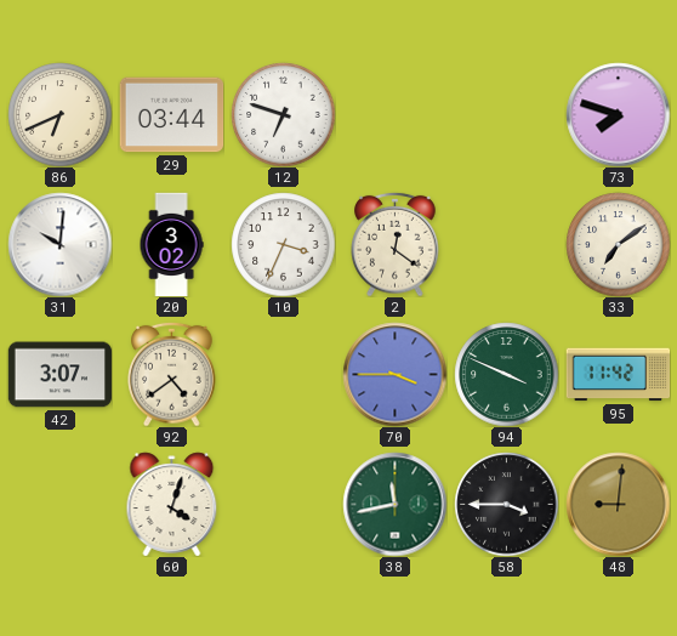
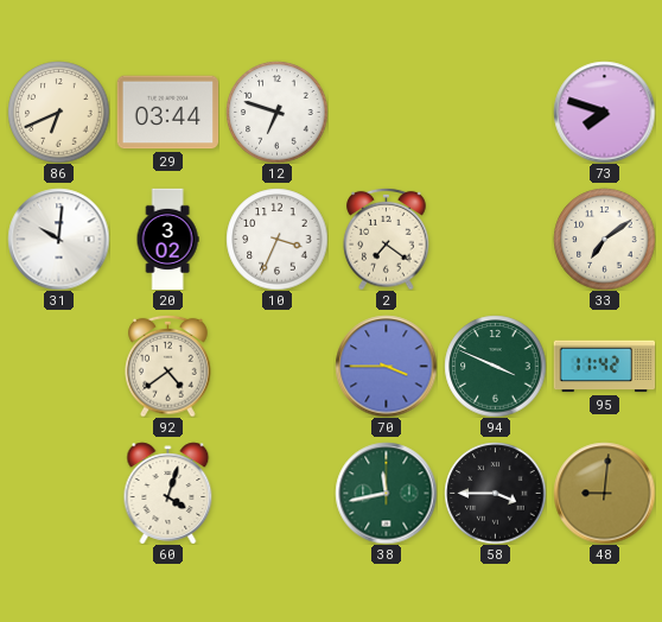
2: 12:21 -> 7:21
42: 3:07 -> none
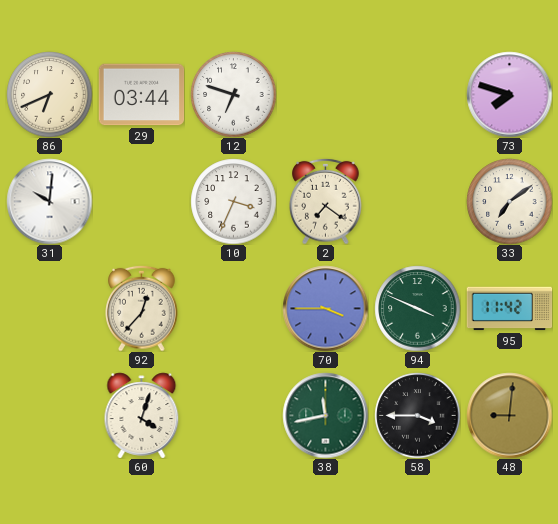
20: 3:02 -> none
92: 4:39 -> 12:37
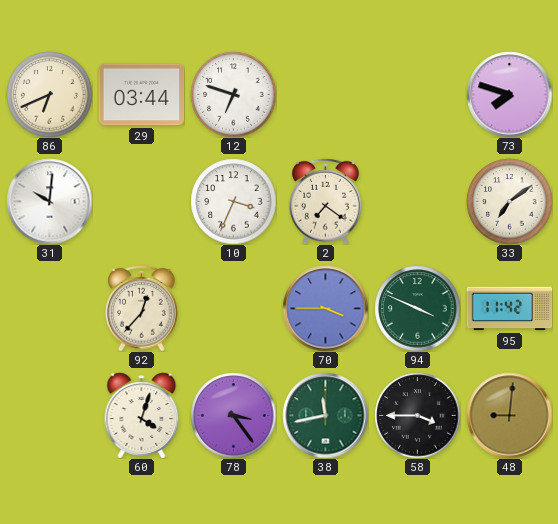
78: none -> 3:24
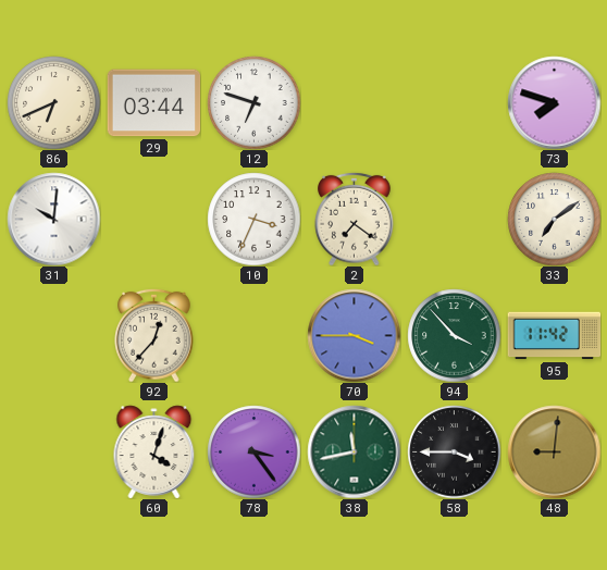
94: 3:49 -> 3:53
